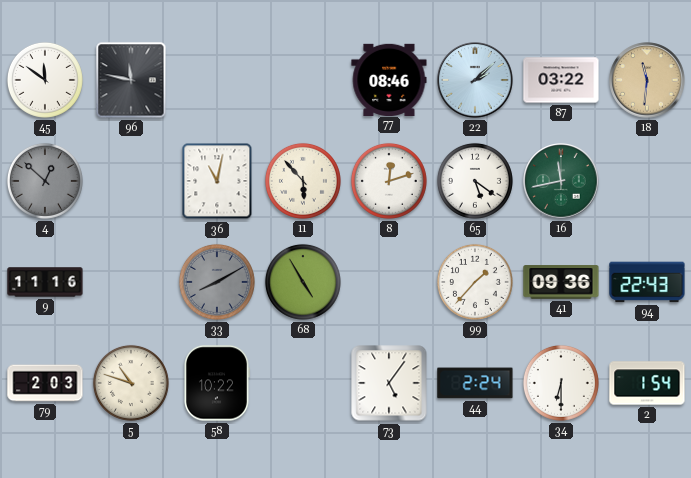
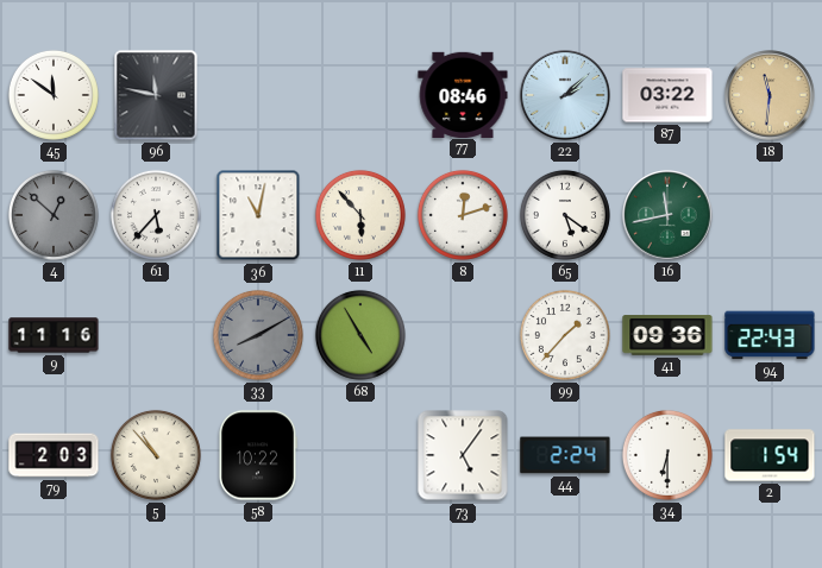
61: none -> 5:37
5: 10:48 -> 10:53
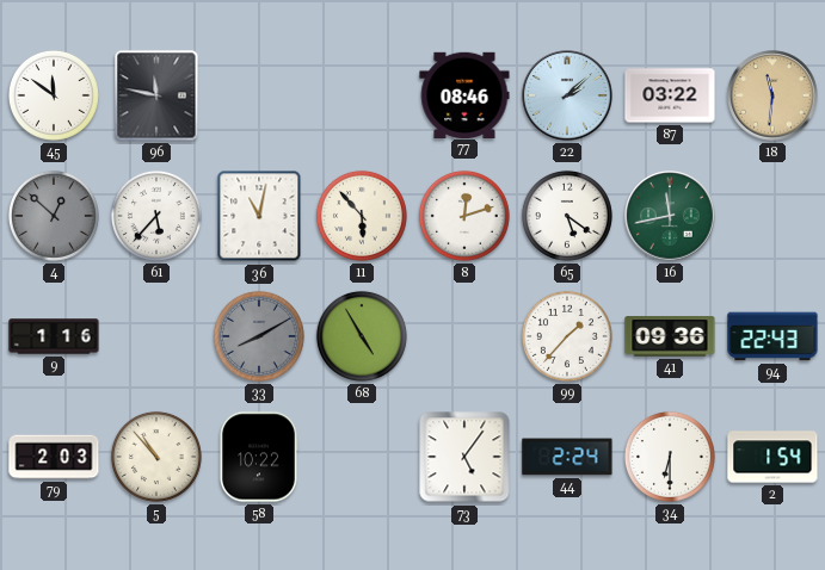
9: 11:16 -> 1:16
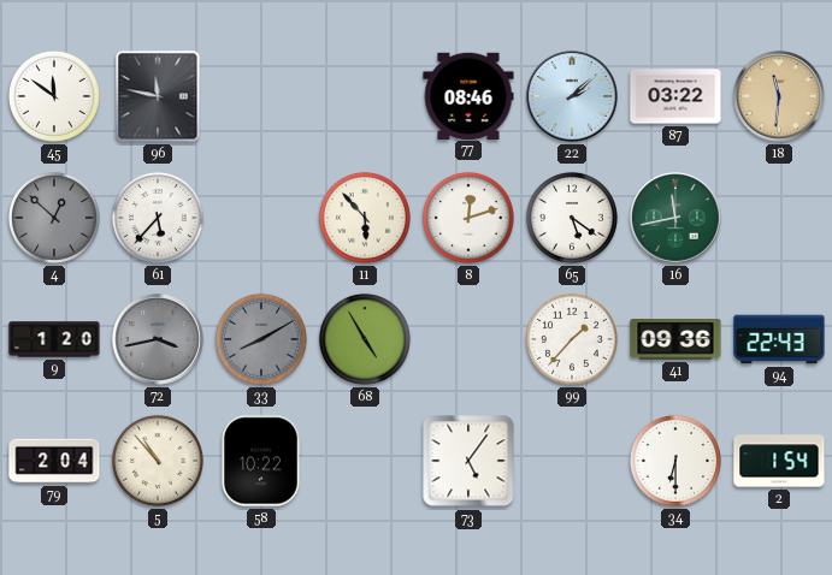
36: 11:02 -> none
9: 1:16 -> 1:20
72: none -> 3:43
79: 2:03 -> 2:04
44: 2:24 -> none
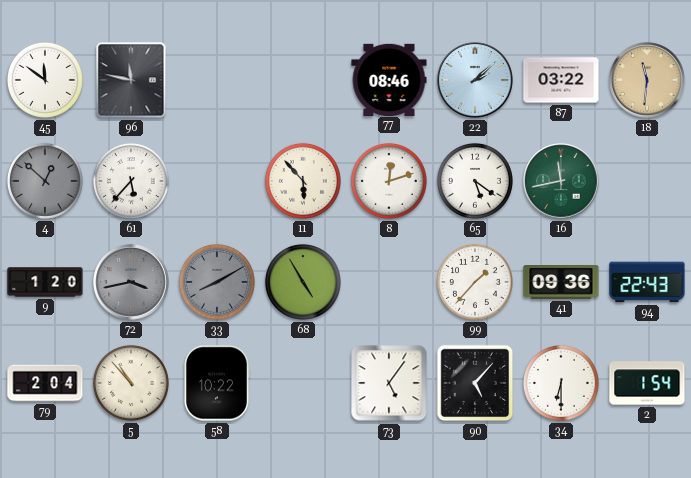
90: none -> 5:07
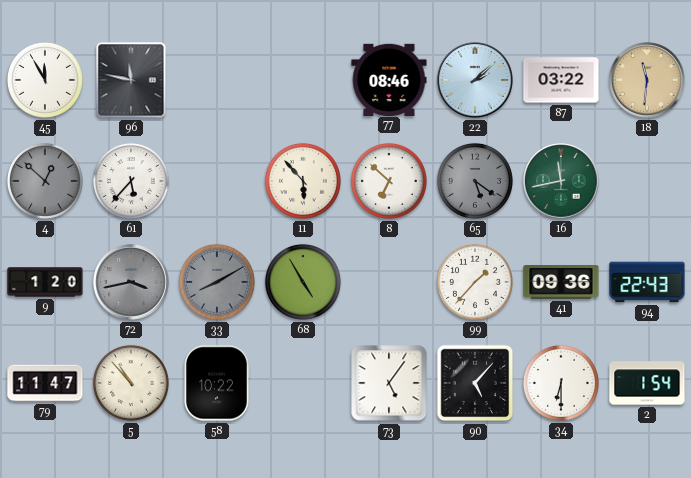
45: 11:51 -> 11:55
8: 12:12 -> 6:52
65 dial: white -> grey
79: 2:04 -> 11:47
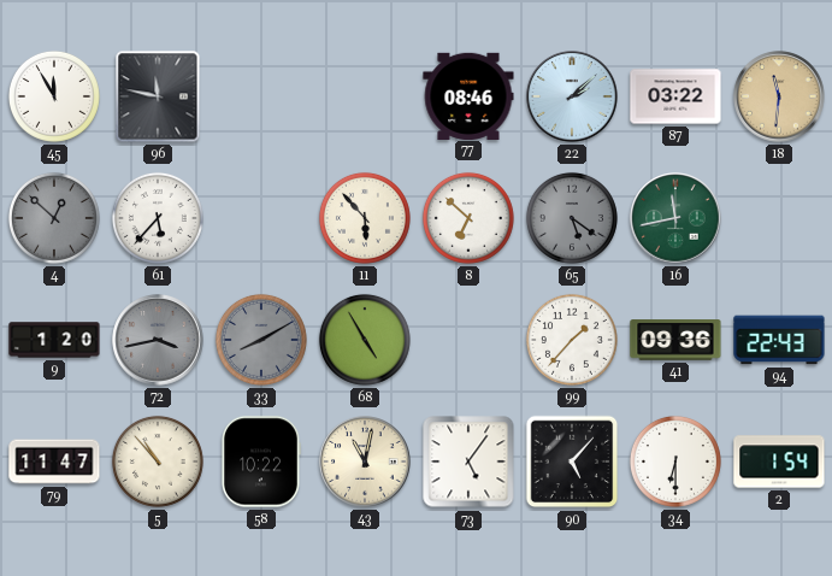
43: none -> 11:02
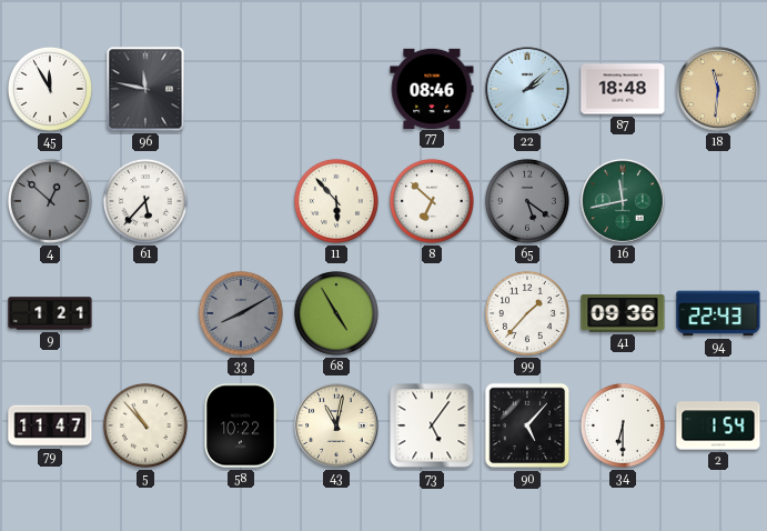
87: 03:22 -> 18:48
9: 1:20 -> 1:21
72: 3:43 -> none
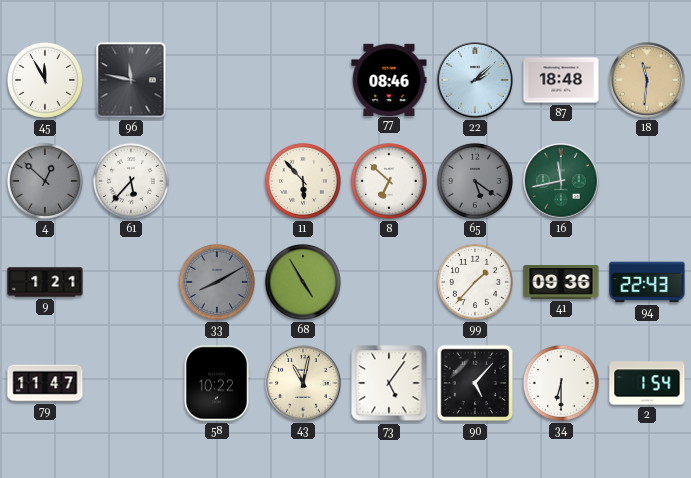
5: 10:53 -> none
